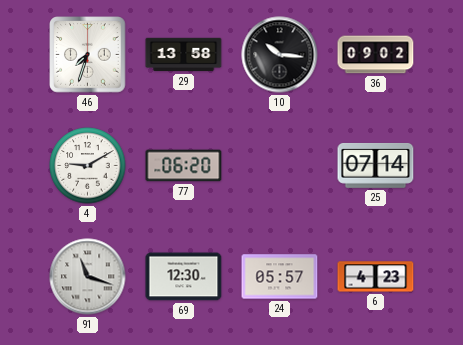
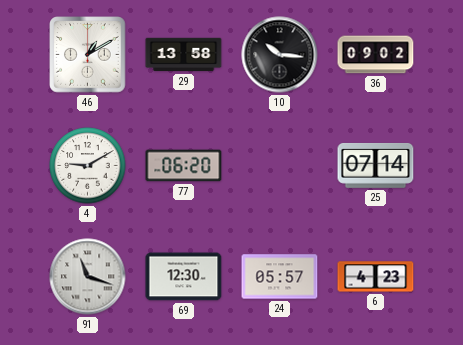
46: 7:33 -> 1:10
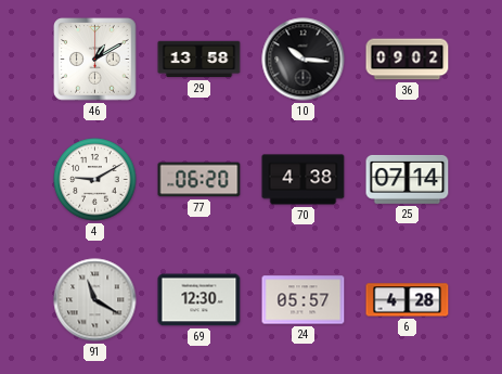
70: none -> 4:38
91: 11:18 -> 11:20
6: 4:23 -> 4:28
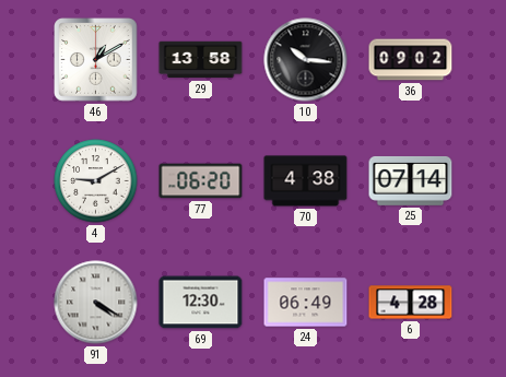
91: 11:20 -> 4:20
24: 05:57 -> 06:49
